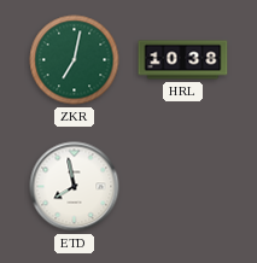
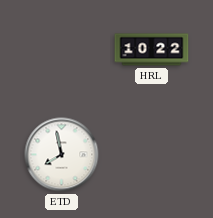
ZKR: 7:02 -> none
HRL: 10:38 -> 10:22
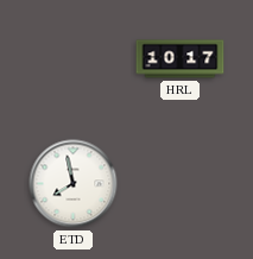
HRL: 10:22 -> 10:17
